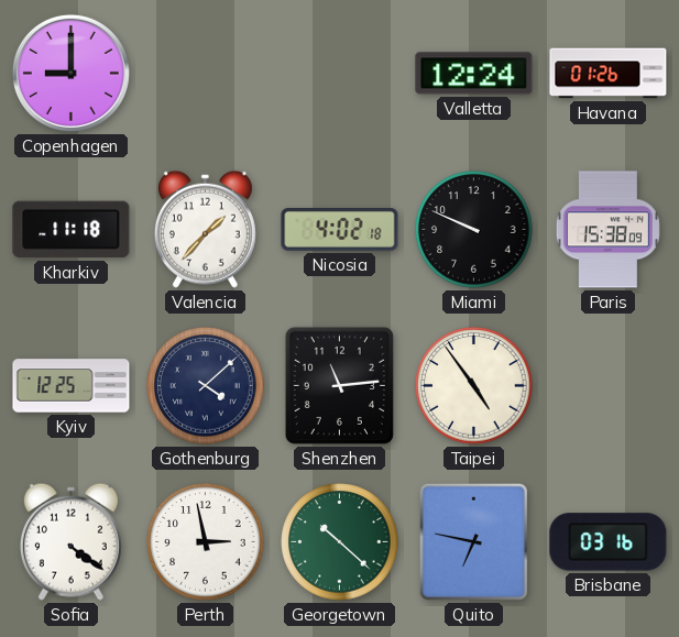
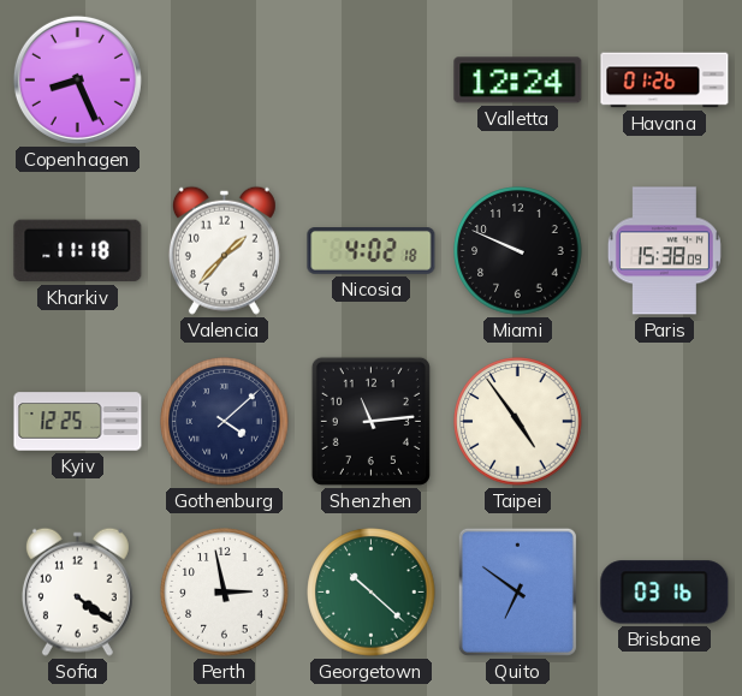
Copenhagen: 9:00 -> 8:26
Quito: 6:47 -> 6:51
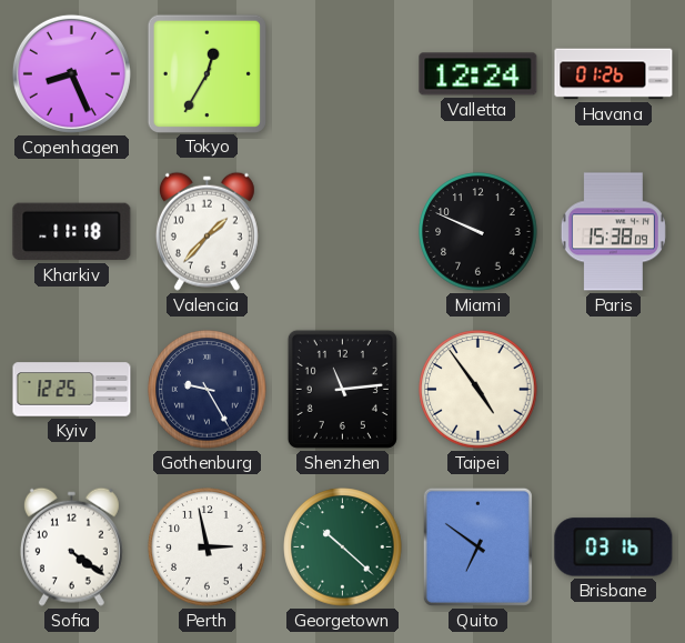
Tokyo: none -> 12:35
Nicosia: 4:02 -> none
Gothenburg: 4:08 -> 9:25
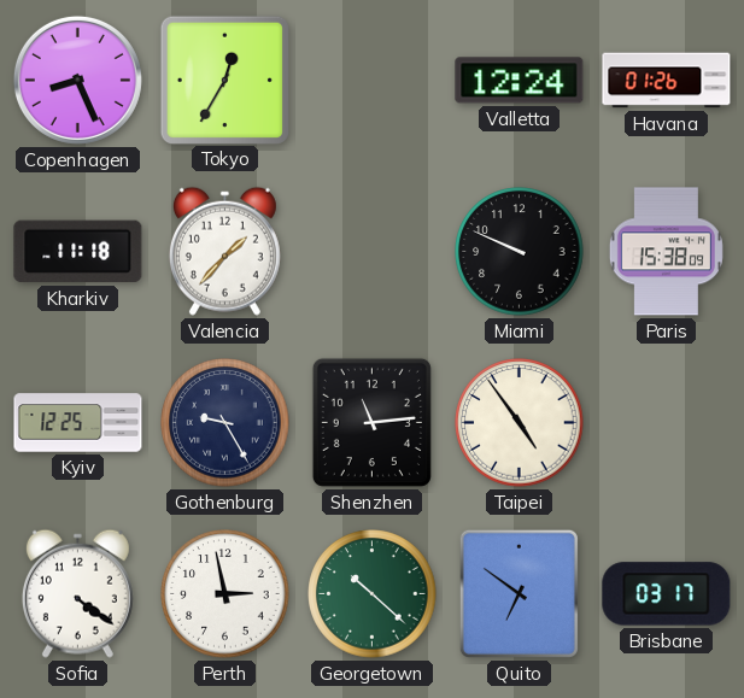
Brisbane: 03:16 -> 03:17
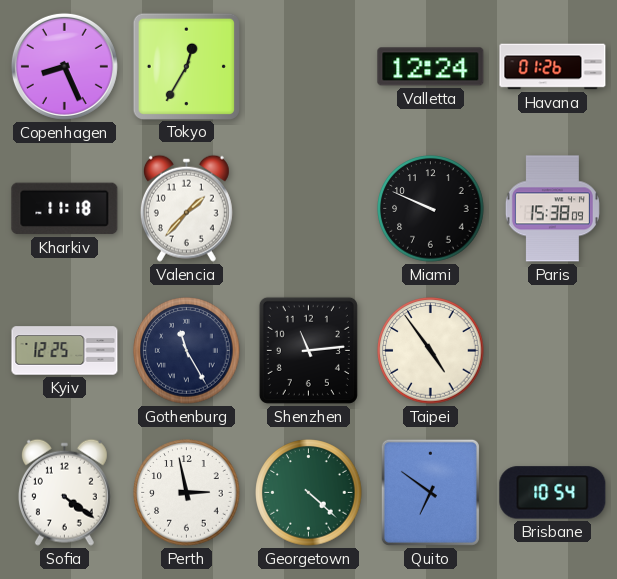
Gothenburg: 9:25 -> 11:25
Georgetown: 10:22 -> 4:22
Brisbane: 03:17 -> 10:54
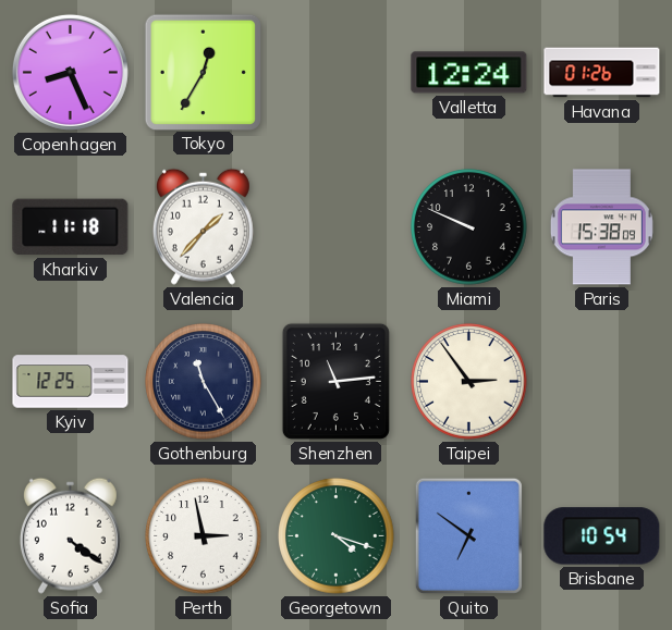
Taipei: 4:54 -> 2:54
Georgetown: 4:22 -> 4:18
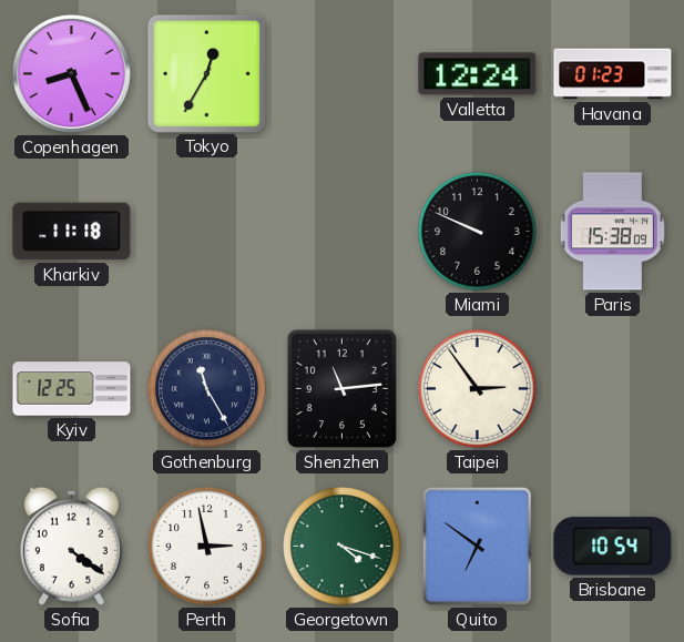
Havana: 01:26 -> 01:23
Valencia: 1:37 -> none
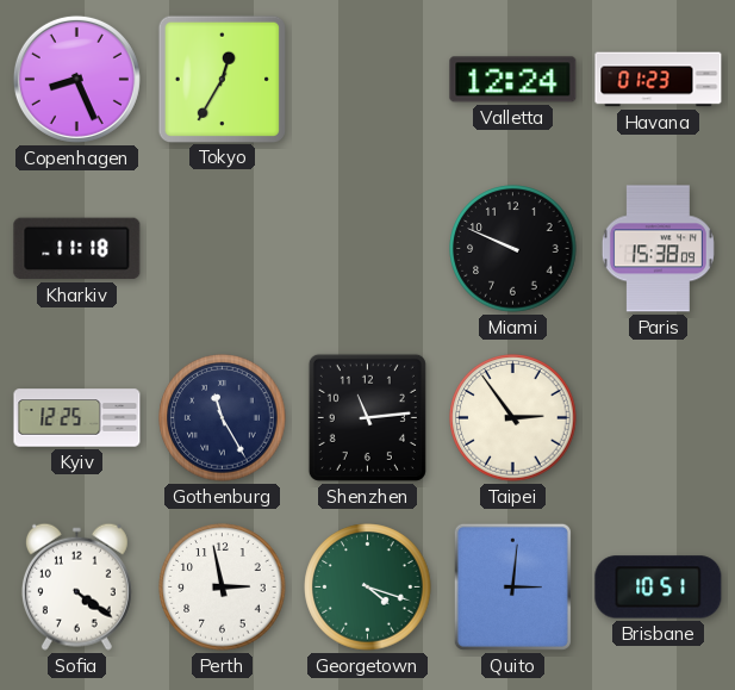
Quito: 6:51 -> 3:01
Brisbane: 10:54 -> 10:51
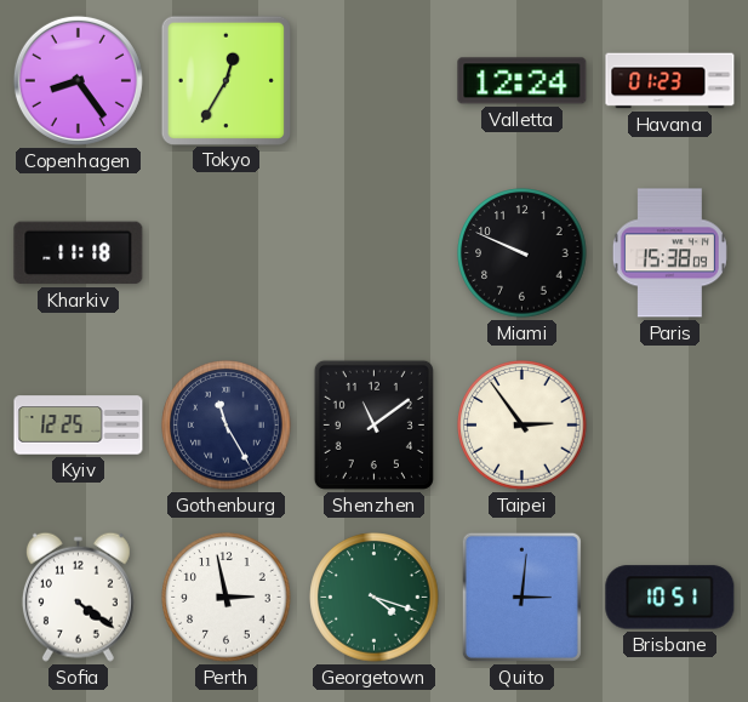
Copenhagen: 8:26 -> 8:24
Shenzhen: 11:14 -> 11:09
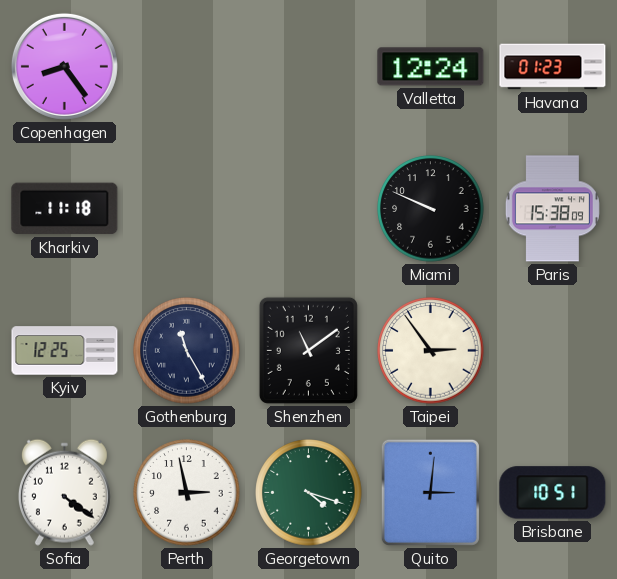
Tokyo: 12:35 -> none
